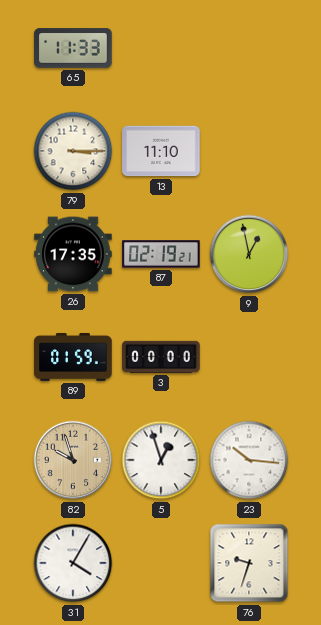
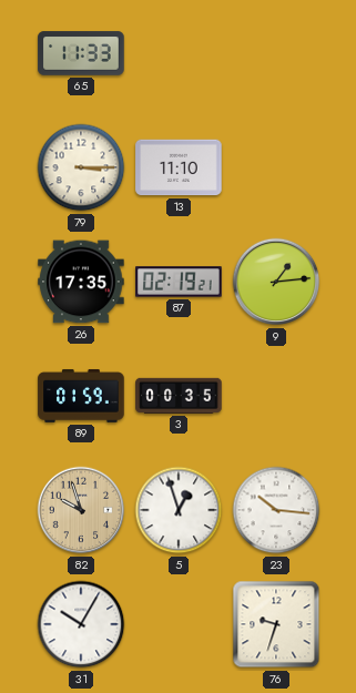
9: 12:58 -> 1:14
3: 00:00 -> 00:35
31: 4:05 -> 10:05
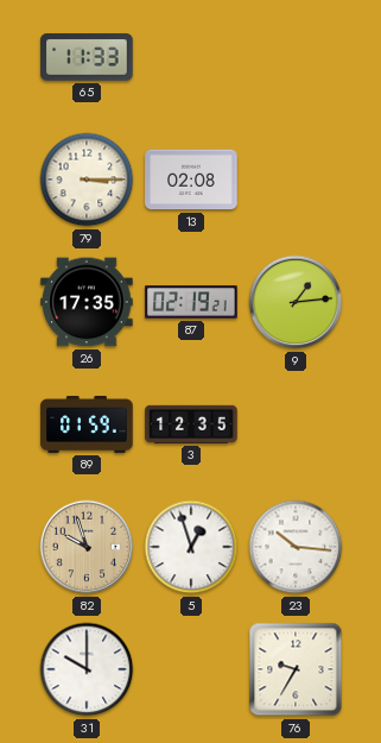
13: 11:10 -> 02:08
3: 00:35 -> 12:35
31: 10:05 -> 10:00
76: 9:33 -> 9:35
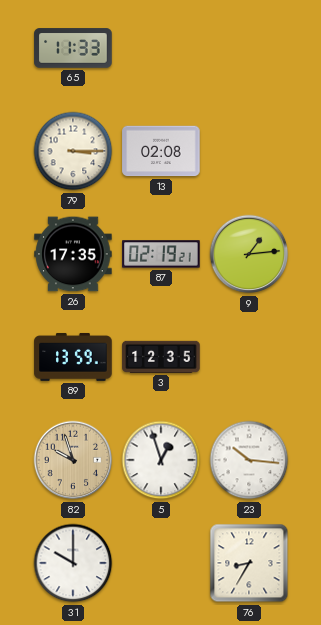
89: 01:59 -> 13:59
76: 9:35 -> 8:35
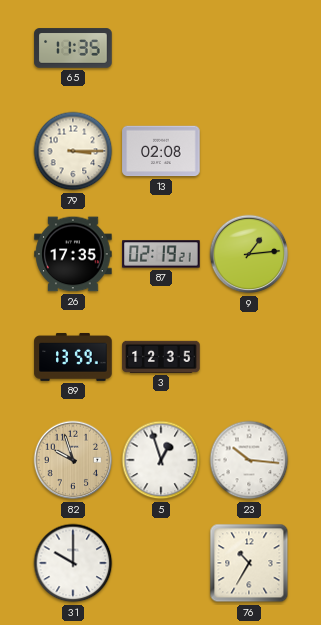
65: 11:33 -> 11:35
76: 8:35 -> 10:35
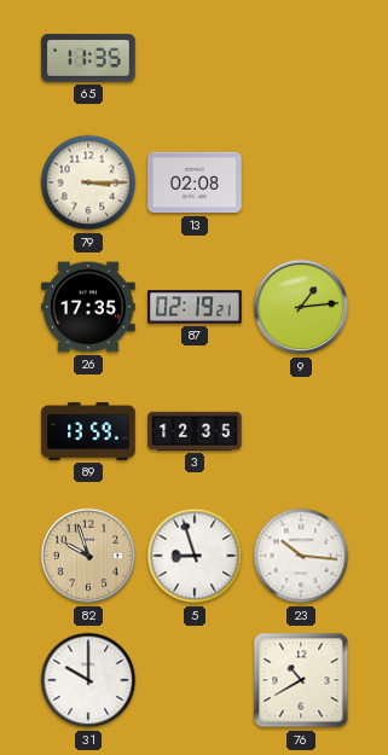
5: 12:57 -> 8:57
76: 10:35 -> 10:40
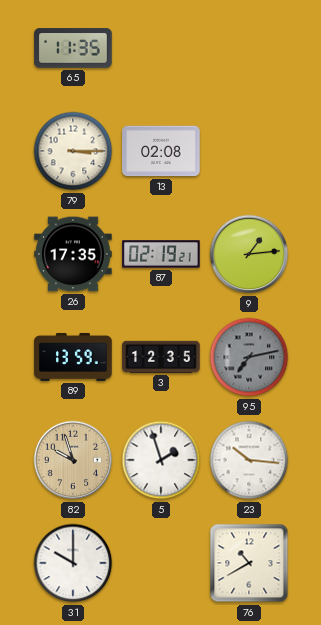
95: none -> 7:13
5: 8:57 -> 1:57
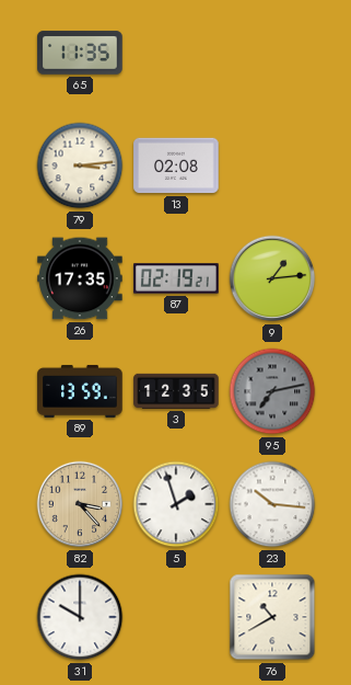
79: 3:15 -> 3:14
82: 9:57 -> 3:23
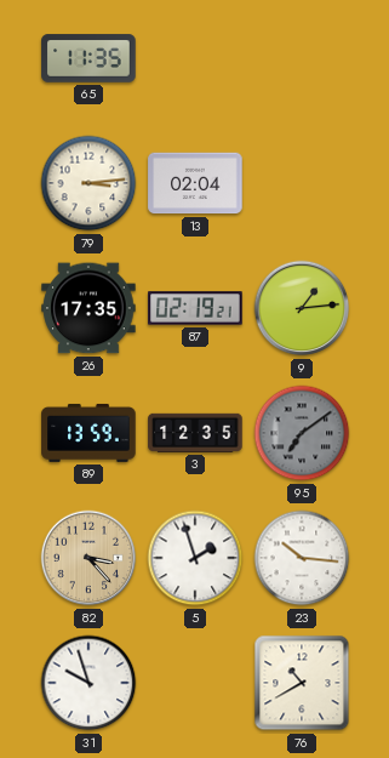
13: 02:08 -> 02:04
95: 7:13 -> 7:09
31: 10:00 -> 9:57
